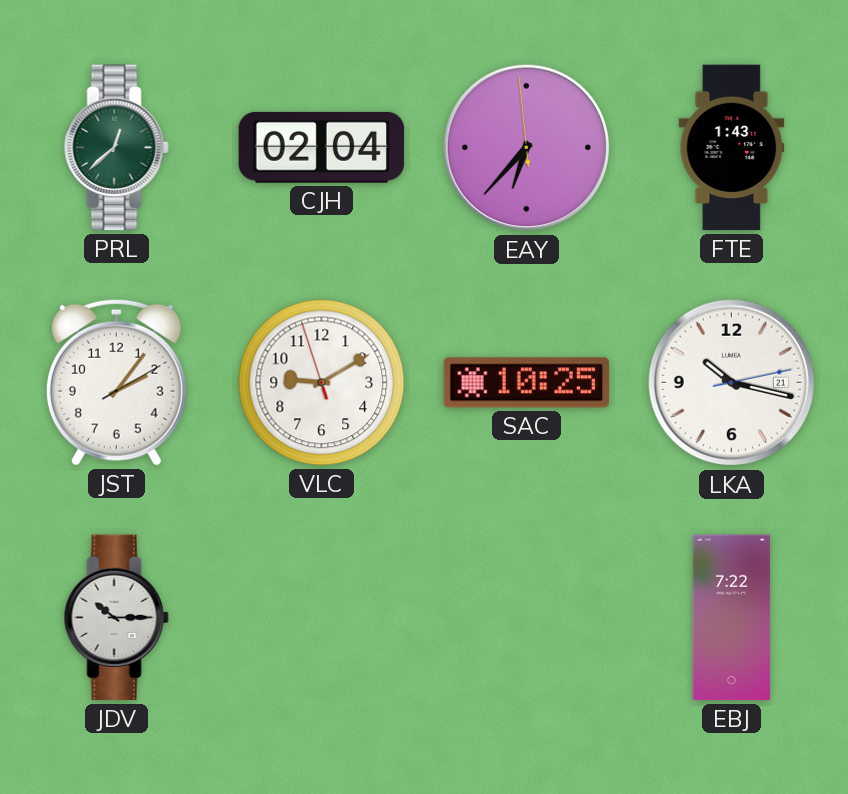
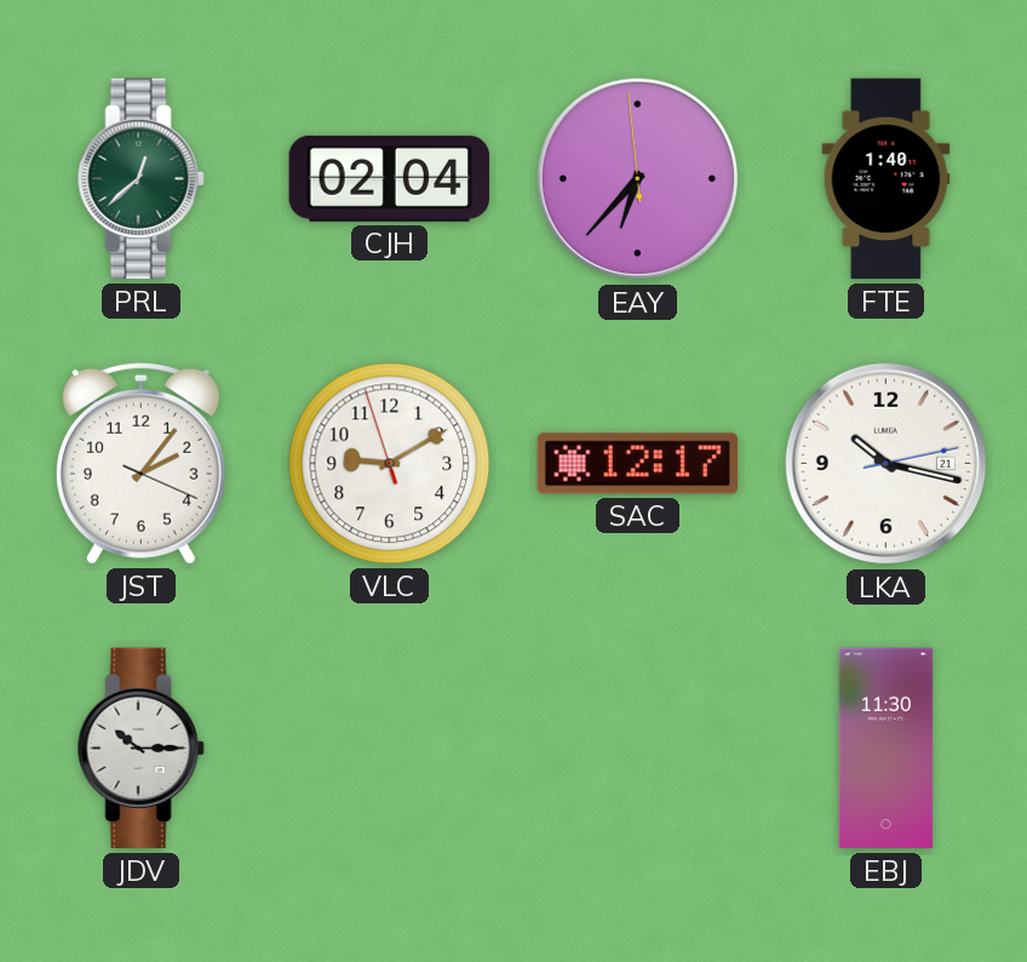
FTE: 1:43 -> 1:40
JST: 2:06:10 -> 2:06:19
SAC: 10:25 -> 12:17
EBJ: 7:22 -> 11:30
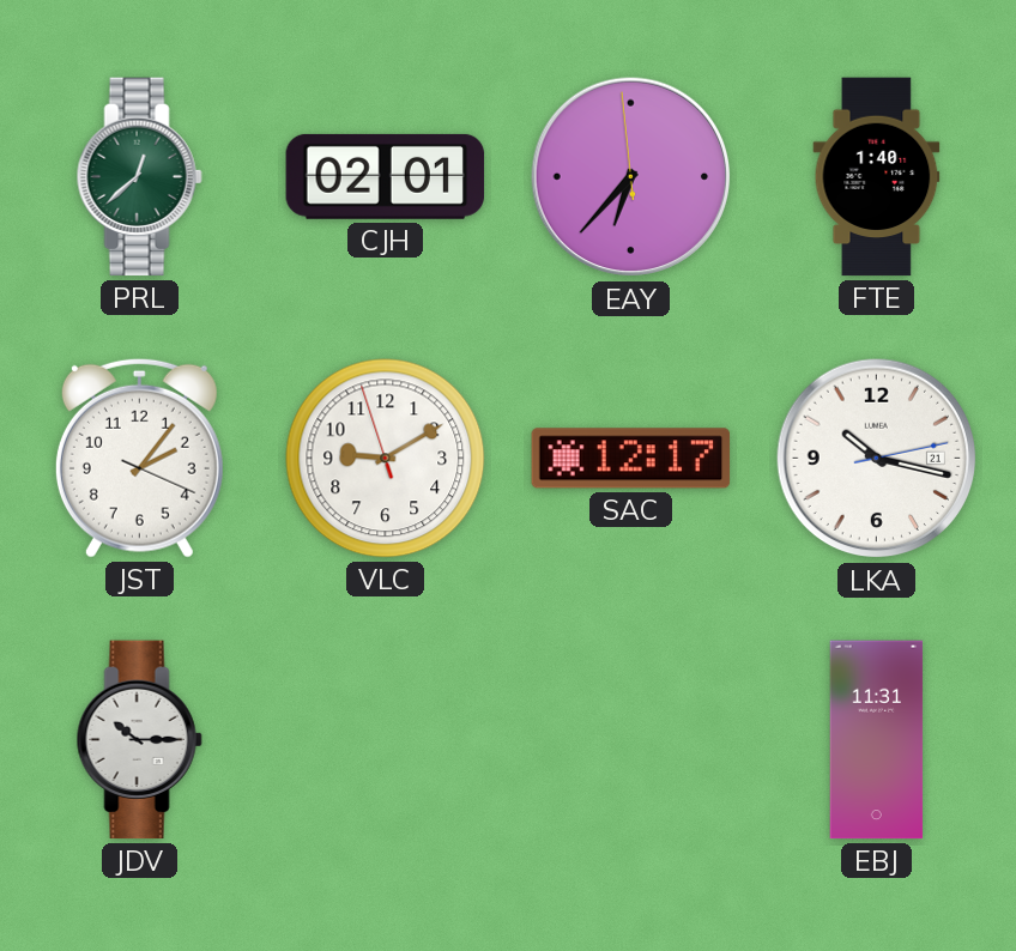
CJH: 02:04 -> 02:01
EBJ: 11:30 -> 11:31
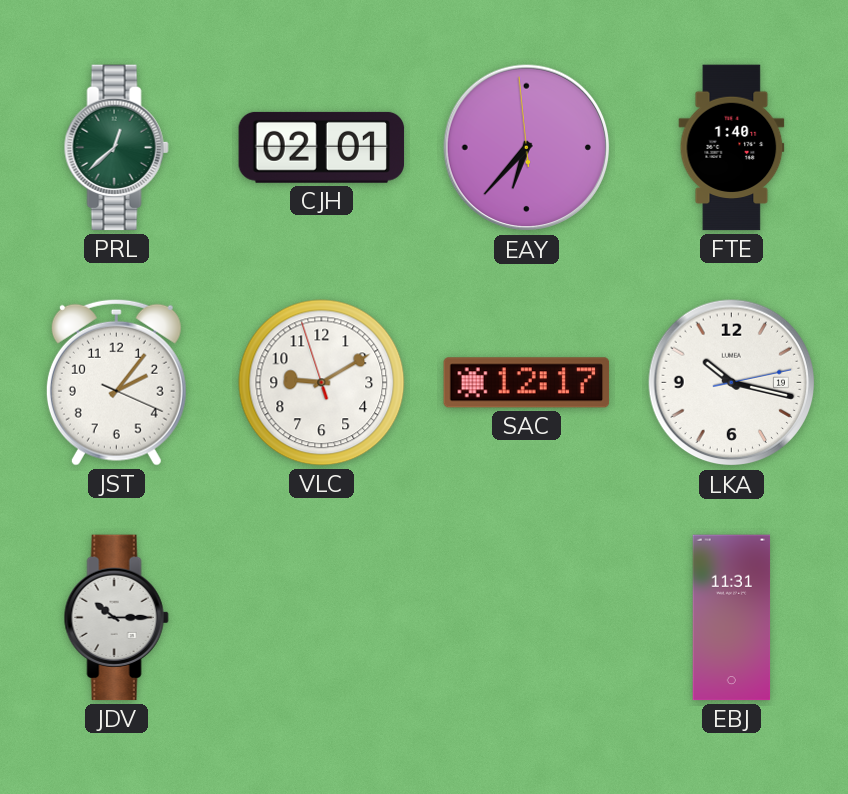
LKA date: 21 -> 19
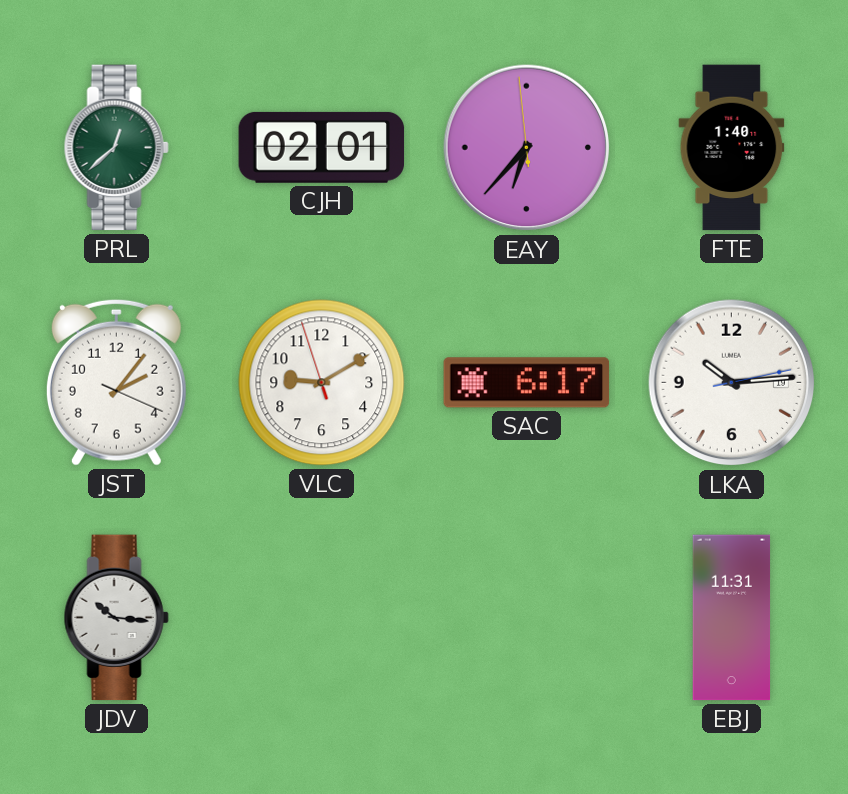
SAC: 12:17 -> 6:17
LKA: 10:17 -> 10:14
JDV: 10:15 -> 10:16
